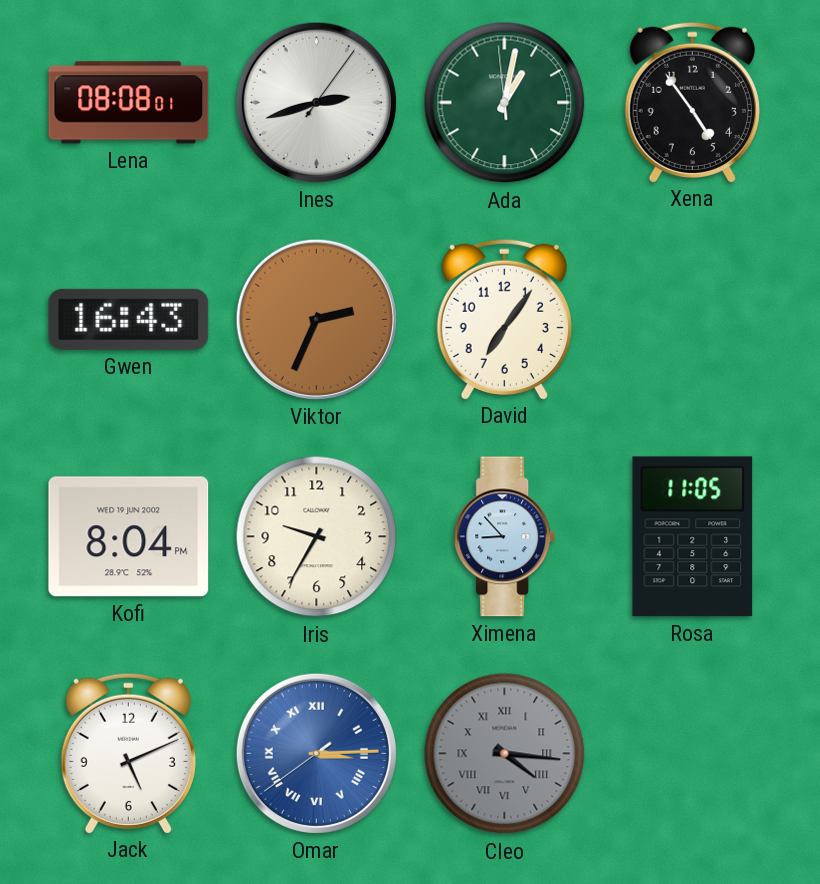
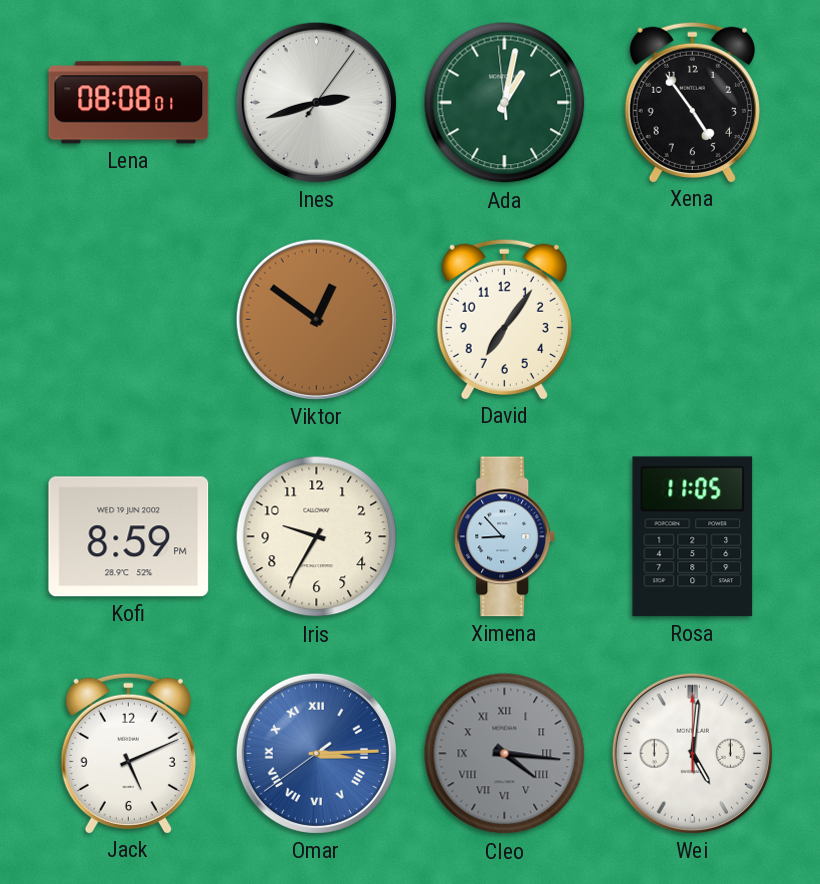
Gwen: 16:43 -> none
Viktor: 2:34 -> 12:51
Kofi: 8:04 -> 8:59
Wei: none -> 5:01
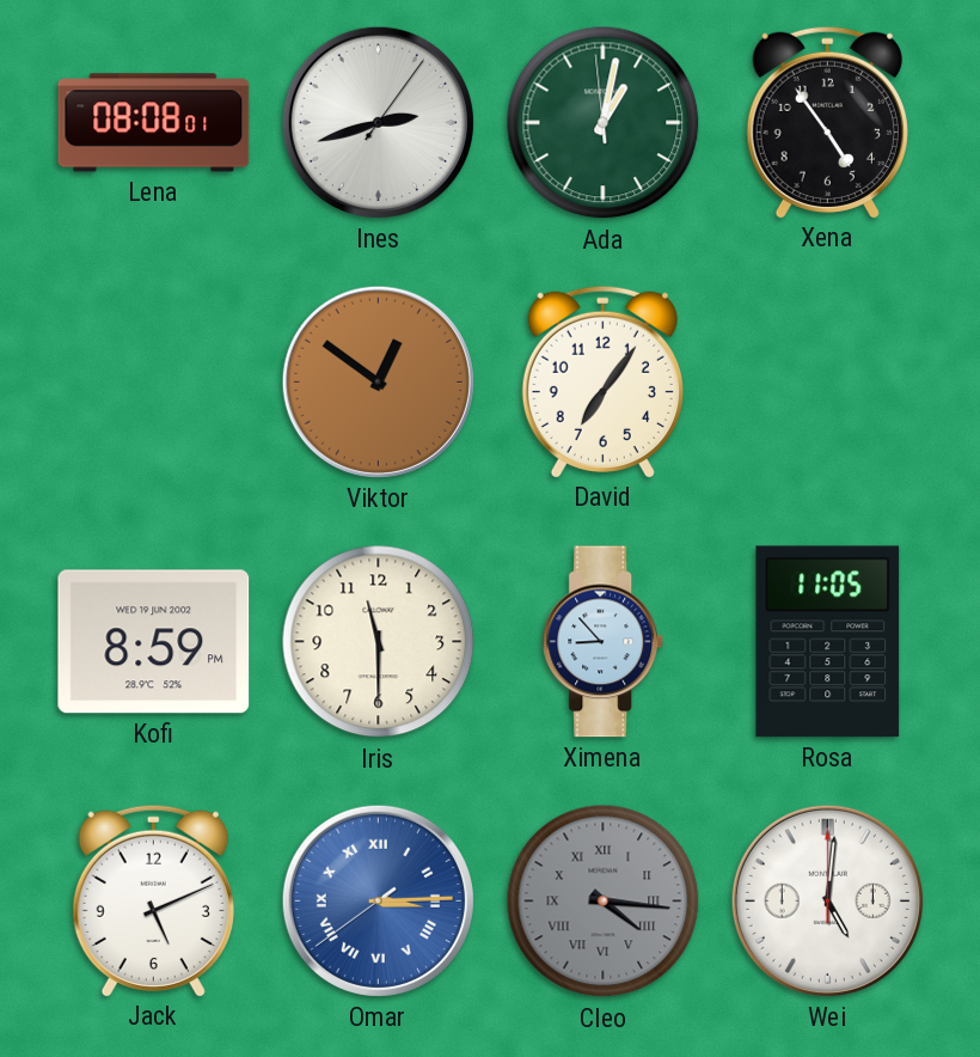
Iris: 9:35 -> 11:30
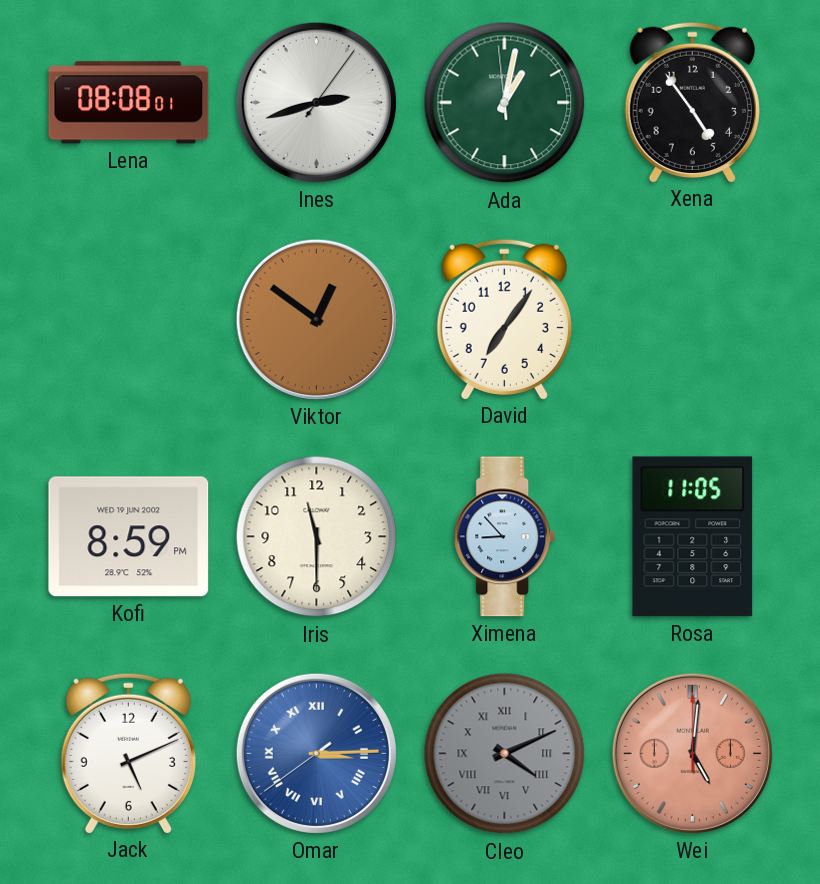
Cleo: 4:16 -> 4:11
Wei dial: white -> salmon
